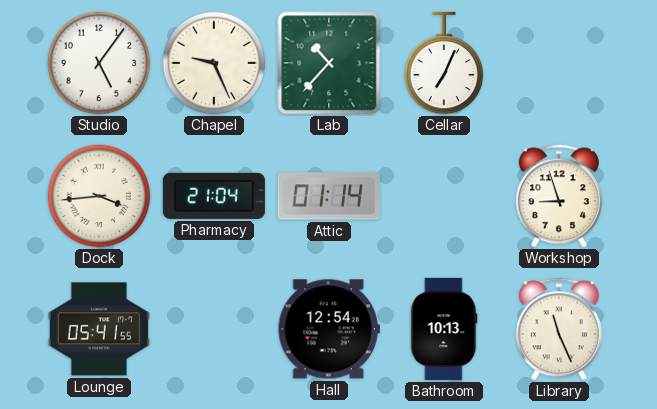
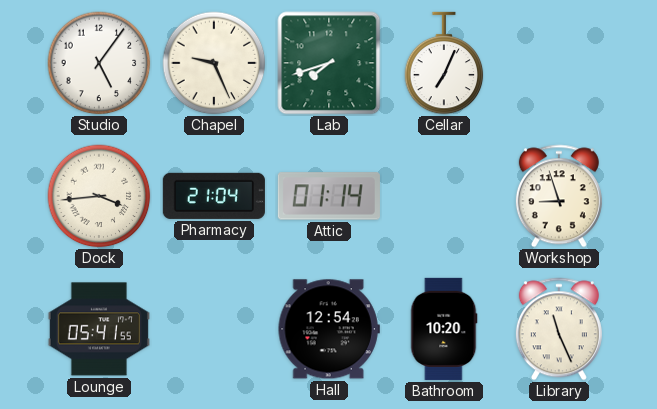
Lab: 10:37 -> 7:42
Bathroom: 10:13 -> 10:20
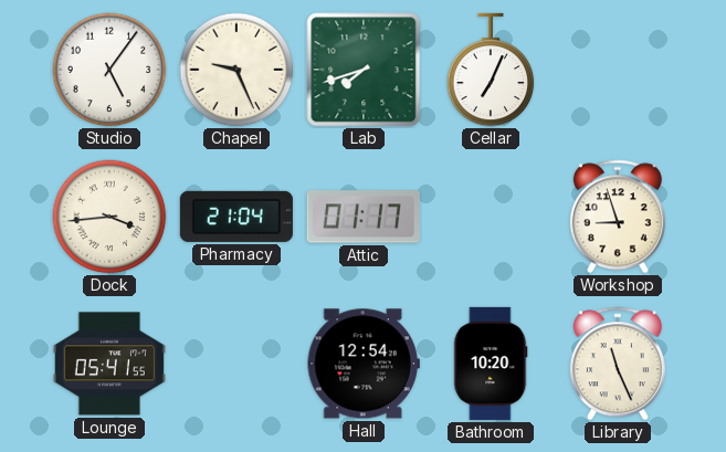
Attic: 01:14 -> 01:17
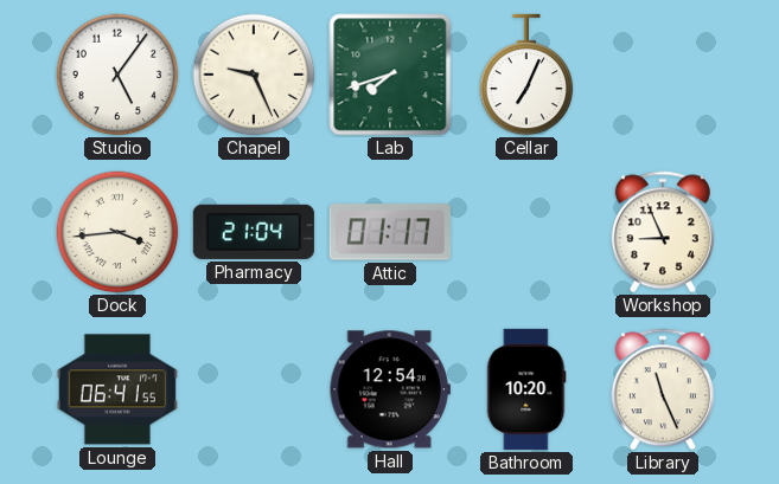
Workshop: 8:57 -> 8:56
Lounge: 05:41 -> 06:41
